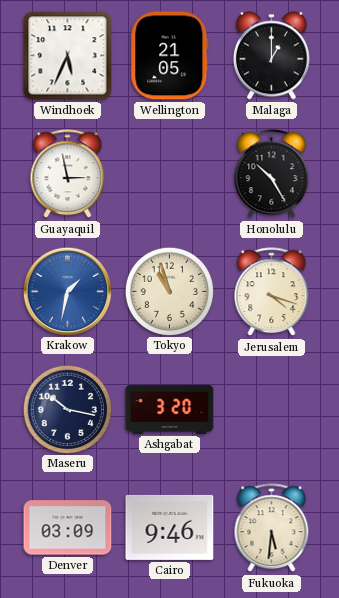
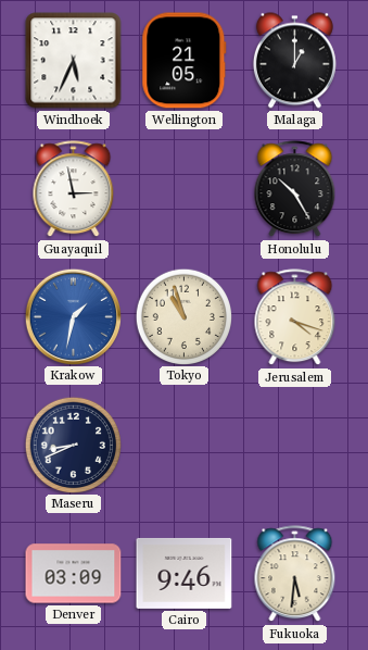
Maseru: 10:17 -> 8:41
Ashgabat: 3:20 -> none
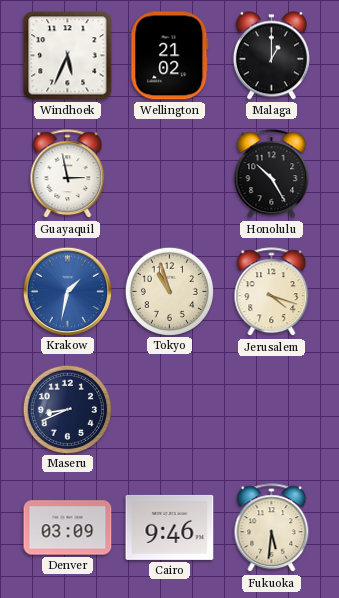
Wellington: 21:05 -> 21:02
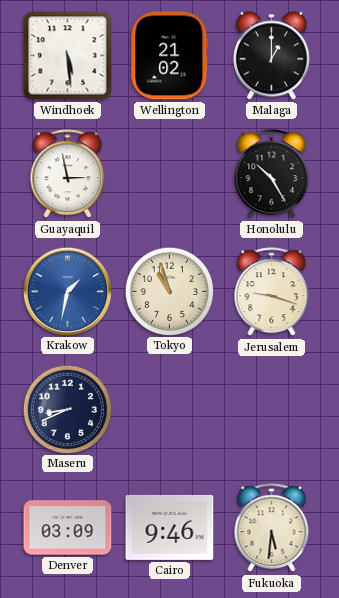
Windhoek: 5:34 -> 5:29
Jerusalem: 4:18 -> 9:18
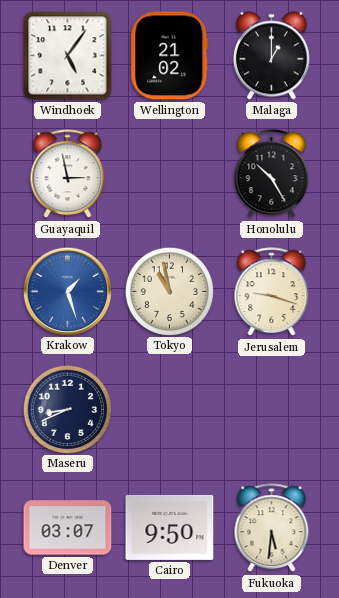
Windhoek: 5:29 -> 5:06
Krakow: 1:32 -> 1:27
Tokyo: 10:57 -> 10:58
Denver: 03:09 -> 03:07
Cairo: 9:46 -> 9:50
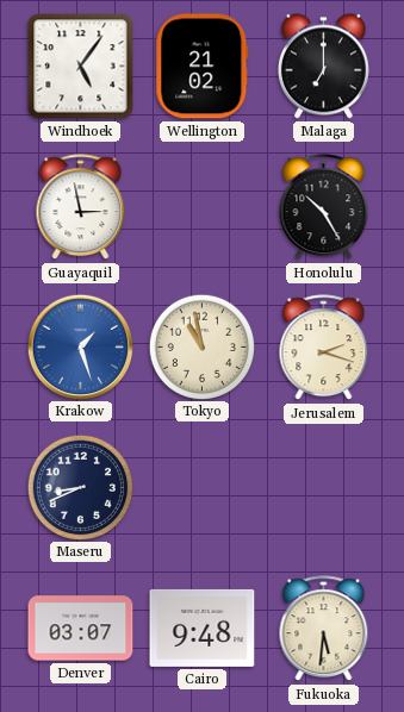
Malaga: 1:00 -> 7:00
Jerusalem: 9:18 -> 2:18
Cairo: 9:50 -> 9:48
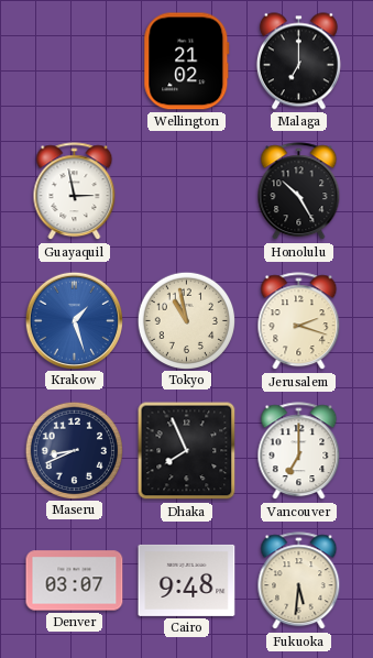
Windhoek: 5:06 -> none
Dhaka: none -> 7:56
Vancouver: none -> 7:00
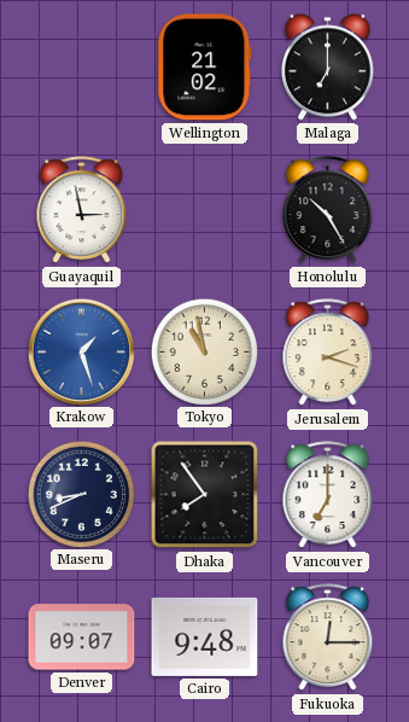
Dhaka: 7:56 -> 7:54
Denver: 03:07 -> 09:07
Fukuoka: 5:31 -> 12:15
